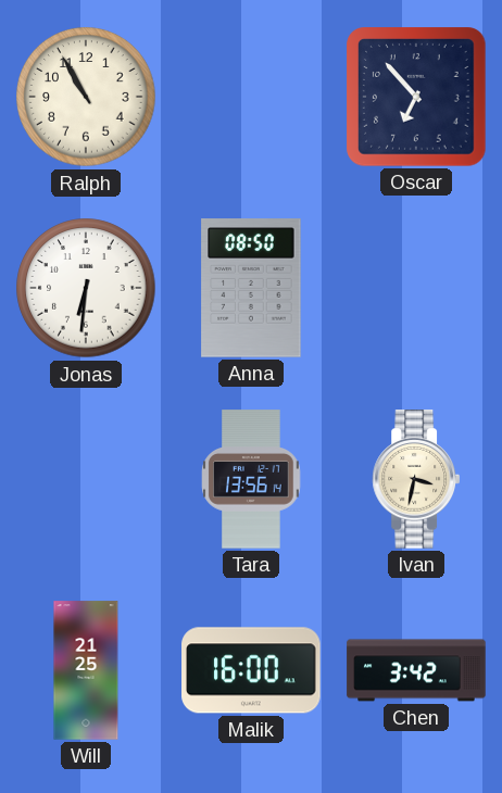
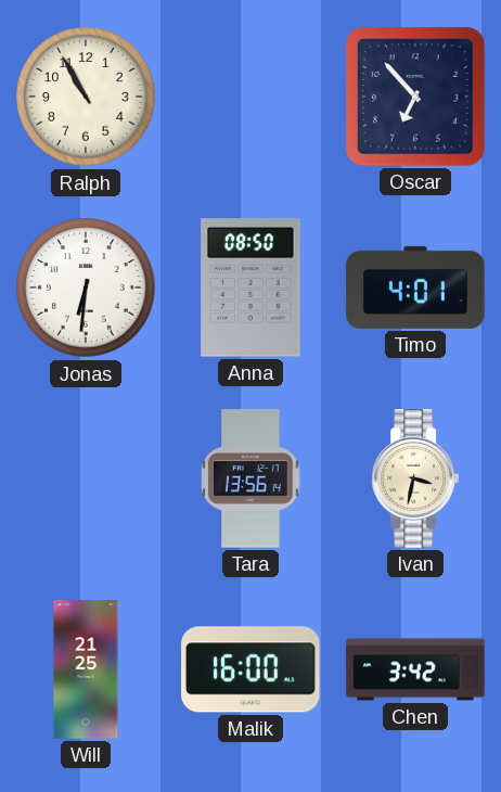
Timo: none -> 4:01
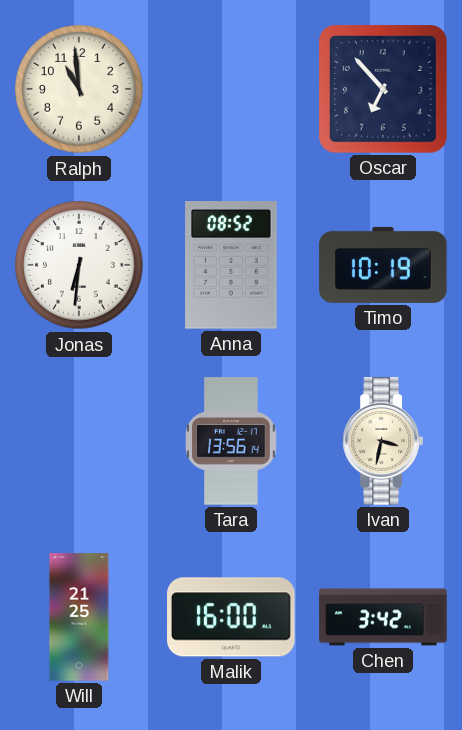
Ralph: 10:55 -> 10:59
Anna: 08:50 -> 08:52
Timo: 4:01 -> 10:19
